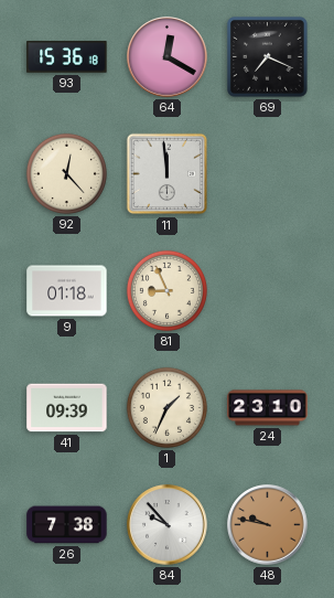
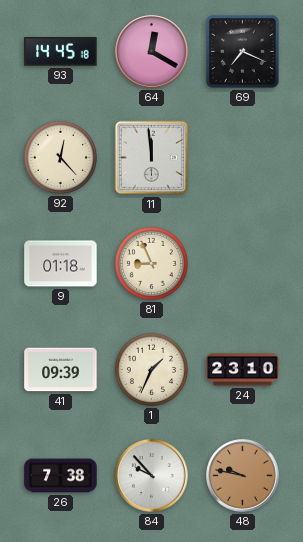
93: 15:36 -> 14:45
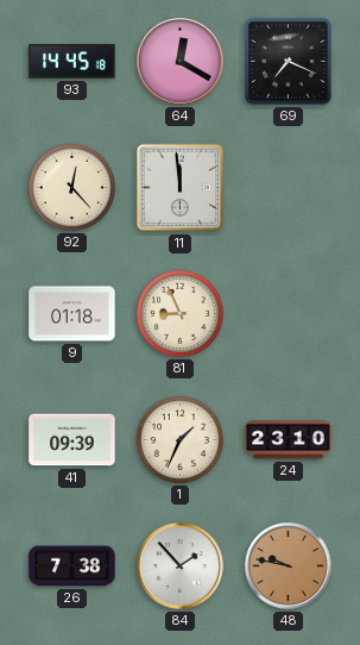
84: 9:53 -> 1:53
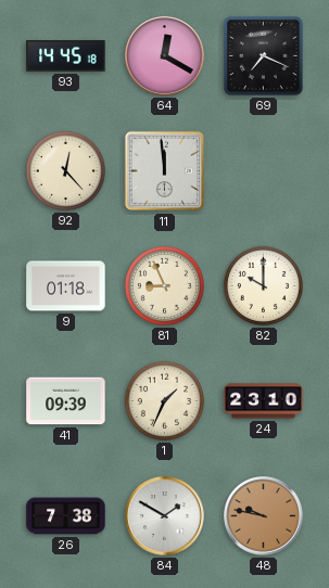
82: none -> 10:00
84: 1:53 -> 1:50
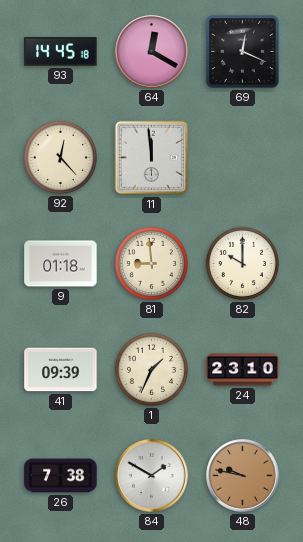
69: 7:19 -> 12:19
81: 8:56 -> 8:59
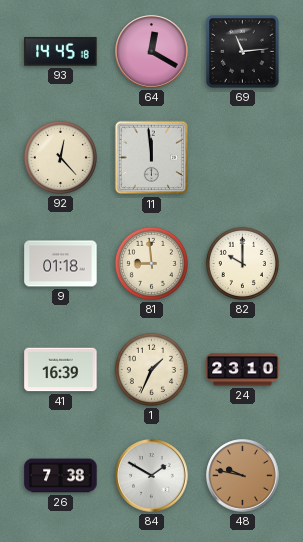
69: 12:19 -> 11:14
41: 09:39 -> 16:39
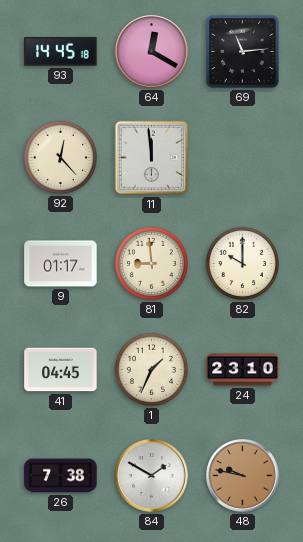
9: 01:18 -> 01:17
41: 16:39 -> 04:45
